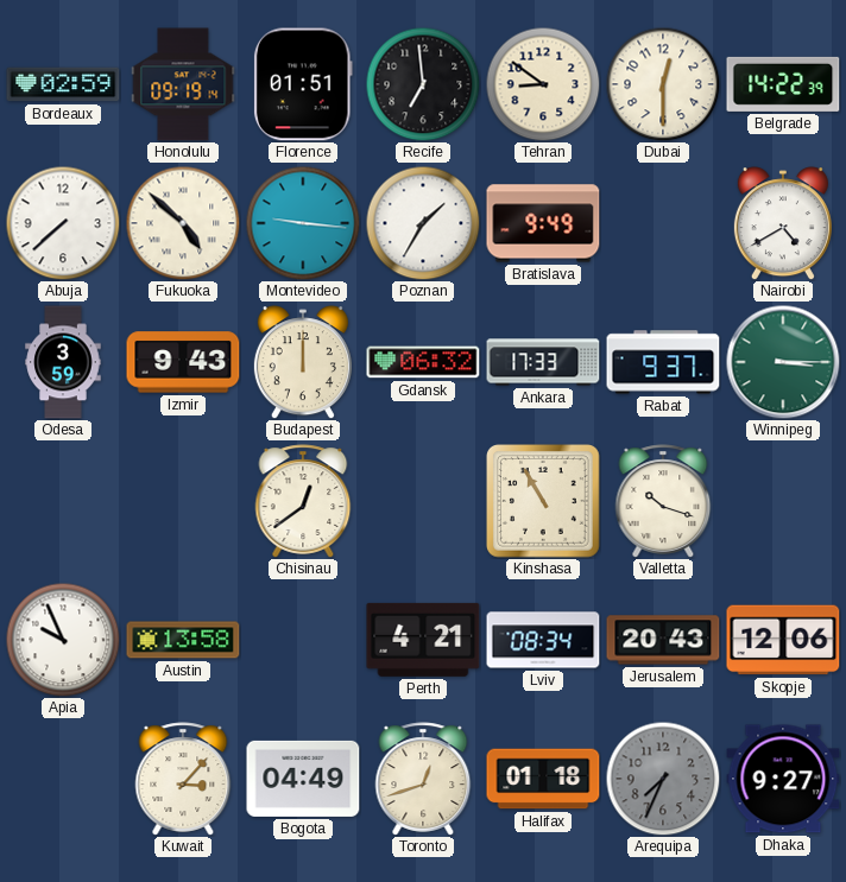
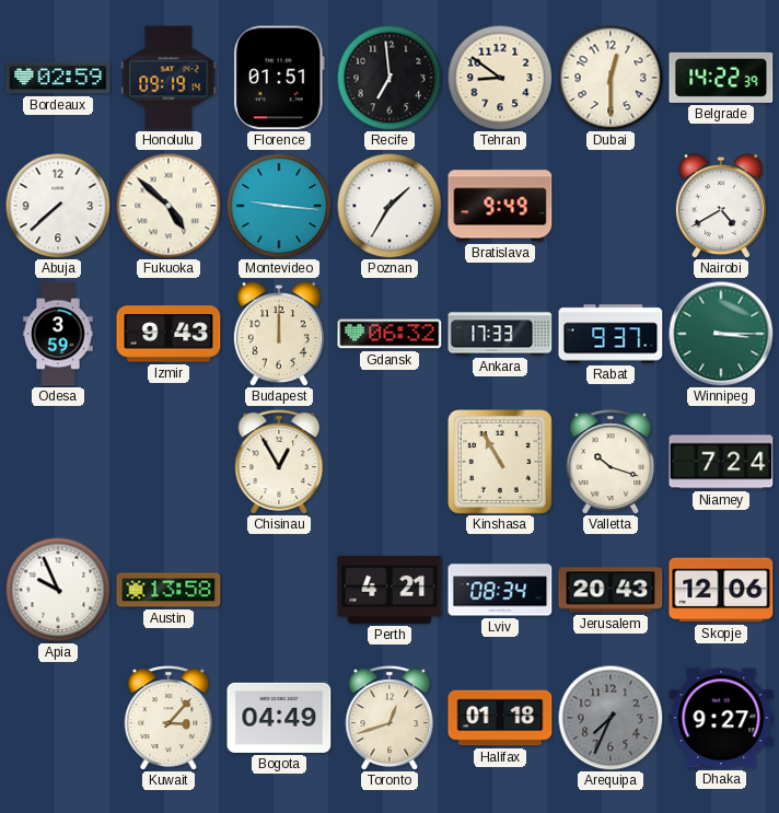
Chisinau: 12:39 -> 12:55
Niamey: none -> 7:24
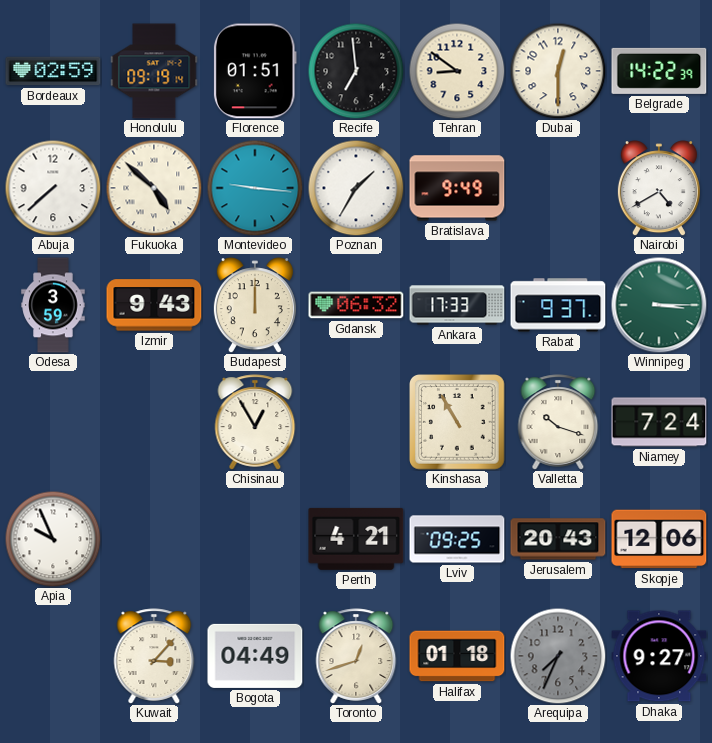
Austin: 13:58 -> none
Lviv: 08:34 -> 09:25
